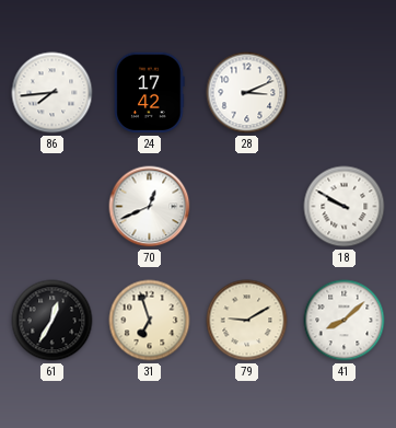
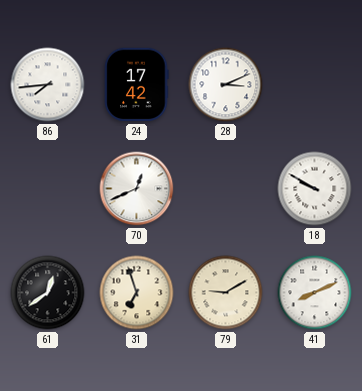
61: 12:35 -> 12:39
41: 8:08 -> 8:11
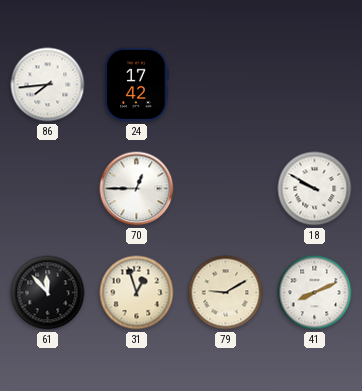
28: 3:11 -> none
70: 12:41 -> 12:45
61: 12:39 -> 11:53
31: 6:57 -> 12:57
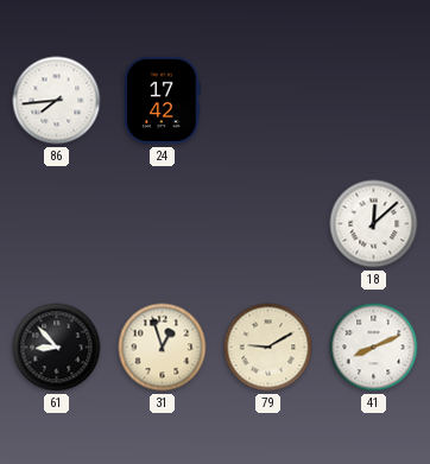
70: 12:45 -> none
18: 9:50 -> 12:08
61: 11:53 -> 8:53
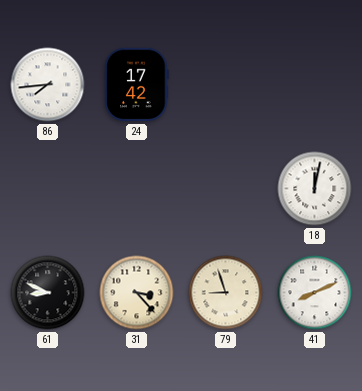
18: 12:08 -> 12:02
61: 8:53 -> 8:49
31: 12:57 -> 3:23
79: 9:10 -> 8:57
